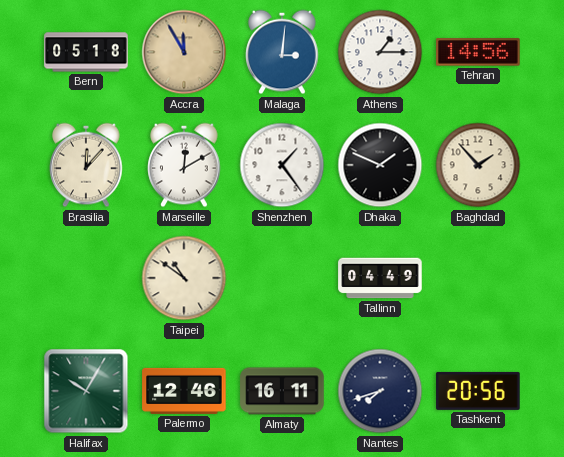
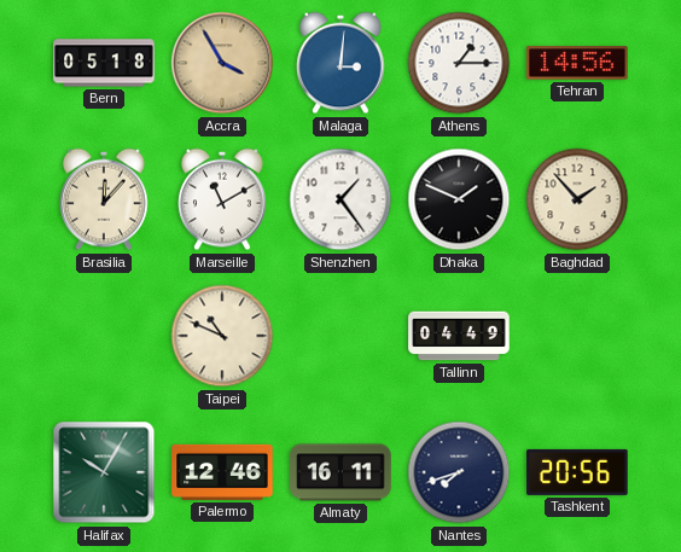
Accra: 11:55 -> 3:55
Marseille: 12:10 -> 11:10
Taipei: 10:51 -> 10:49
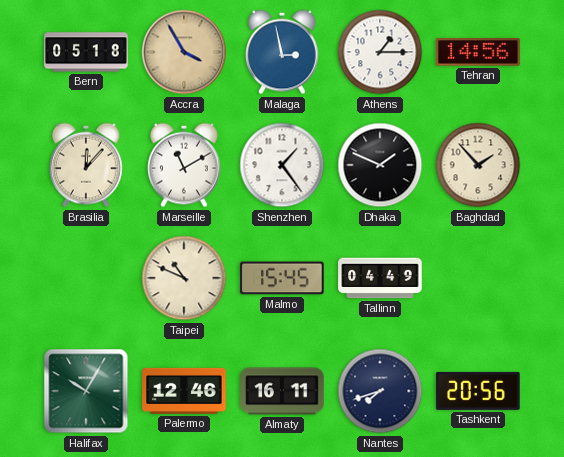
Malaga: 3:01 -> 2:58
Malmo: none -> 15:45
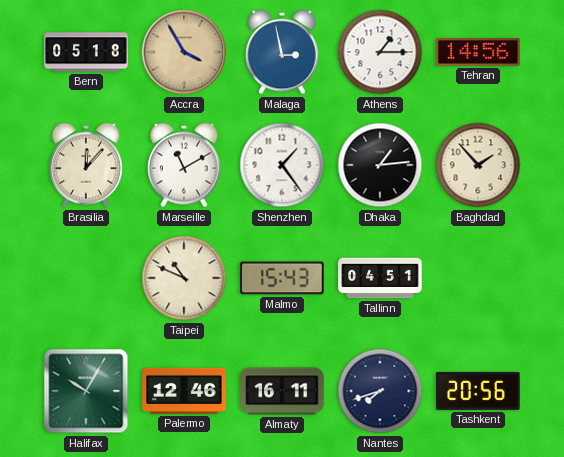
Dhaka: 1:49 -> 1:14
Malmo: 15:45 -> 15:43
Tallinn: 04:49 -> 04:51
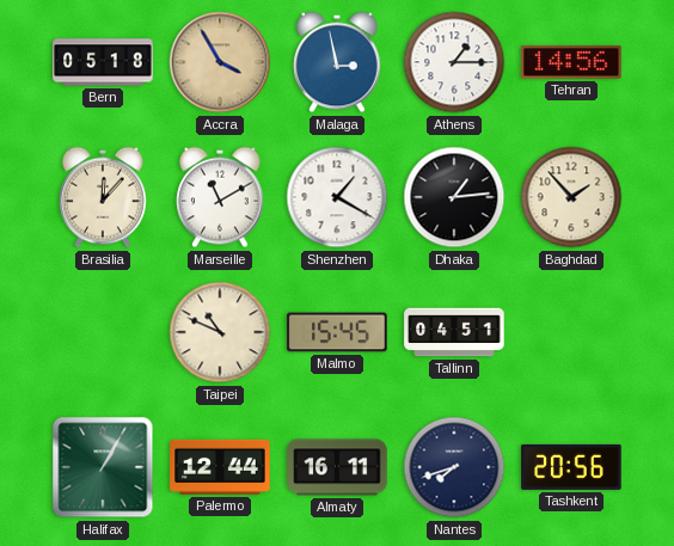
Shenzhen: 1:24 -> 1:20
Malmo: 15:43 -> 15:45
Halifax: 10:05 -> 1:05
Palermo: 12:46 -> 12:44
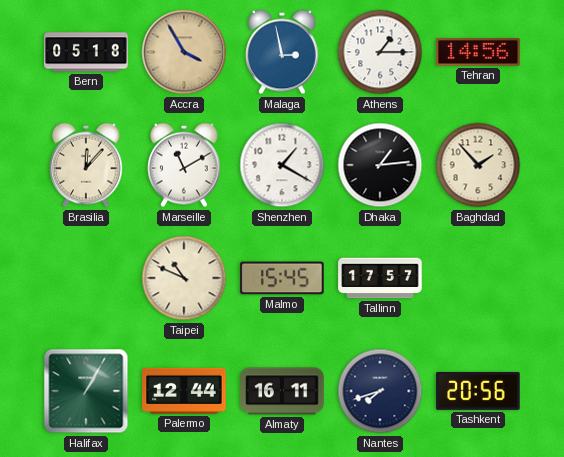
Tallinn: 04:51 -> 17:57
